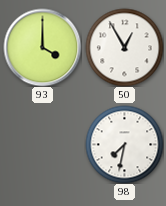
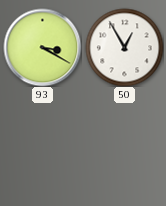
93: 4:00 -> 3:20
98: 7:32 -> none
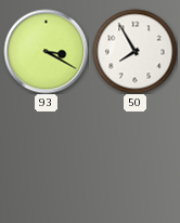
50: 12:55 -> 7:55
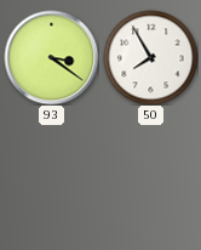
93: 3:20 -> 3:21
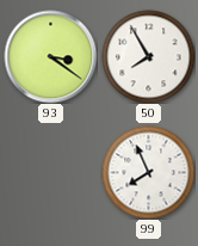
99: none -> 7:56
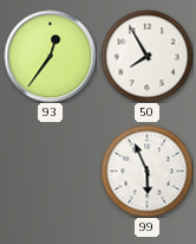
93: 3:21 -> 12:36
99: 7:56 -> 5:56
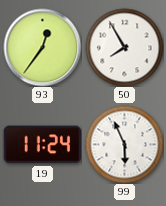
19: none -> 11:24
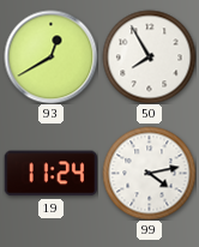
93: 12:36 -> 12:40
99: 5:56 -> 4:13
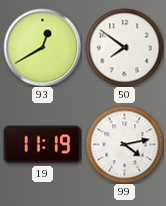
50: 7:55 -> 7:51
19: 11:24 -> 11:19
